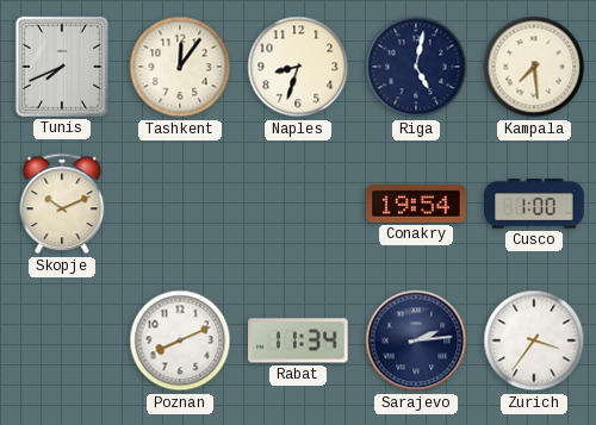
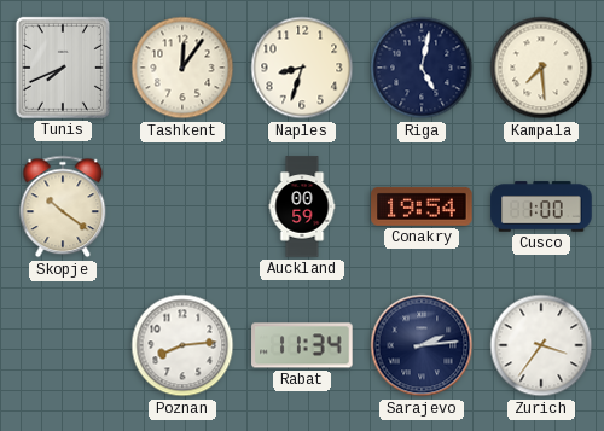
Skopje: 10:11 -> 10:21
Auckland: none -> 00:59
Poznan: 8:11 -> 8:14
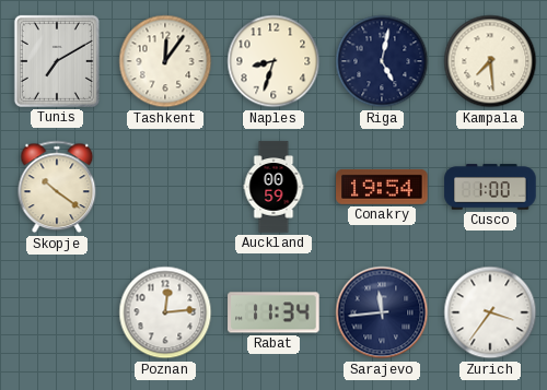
Tunis: 7:41 -> 7:10
Poznan: 8:14 -> 12:14
Sarajevo: 2:14 -> 11:44
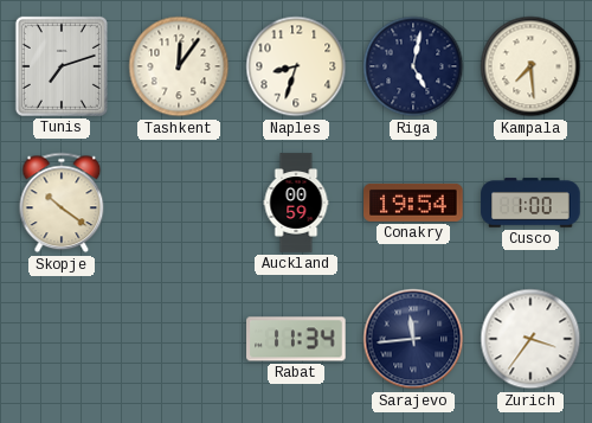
Tunis: 7:10 -> 7:12
Poznan: 12:14 -> none
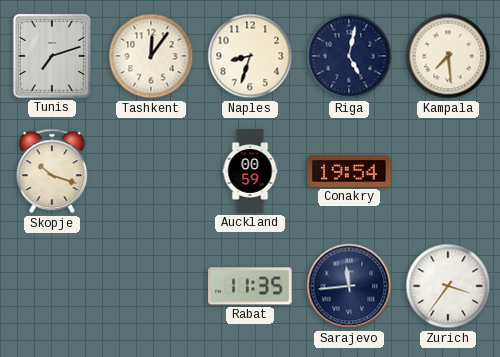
Skopje: 10:21 -> 10:18
Cusco: 1:00 -> none
Rabat: 11:34 -> 11:35
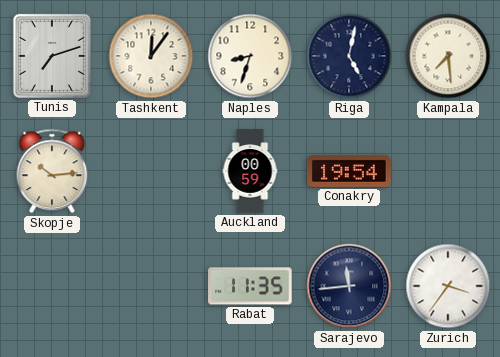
Skopje: 10:18 -> 10:14
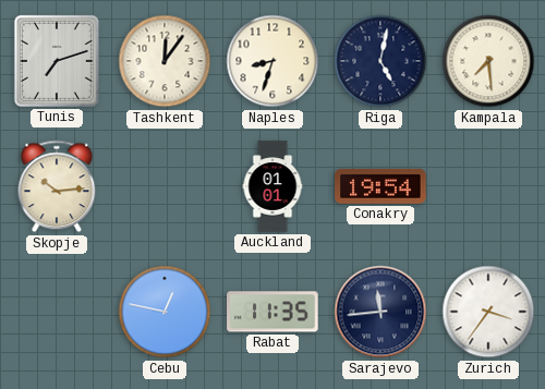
Auckland: 00:59 -> 01:01
Cebu: none -> 12:47
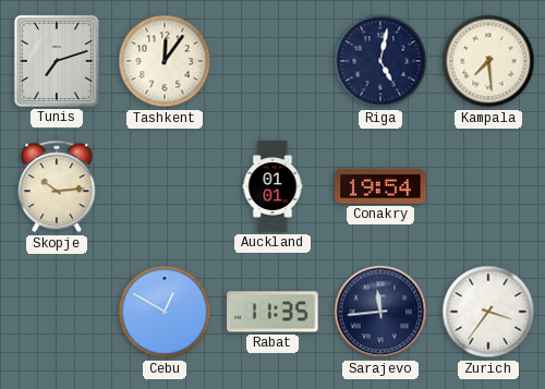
Naples: 8:33 -> none
Cebu: 12:47 -> 12:50
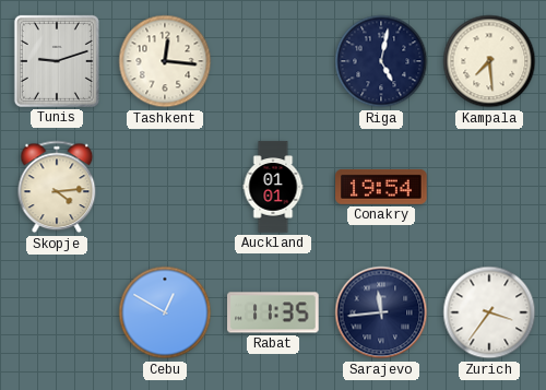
Tunis: 7:12 -> 9:12
Tashkent: 12:06 -> 12:16
Skopje: 10:14 -> 4:14
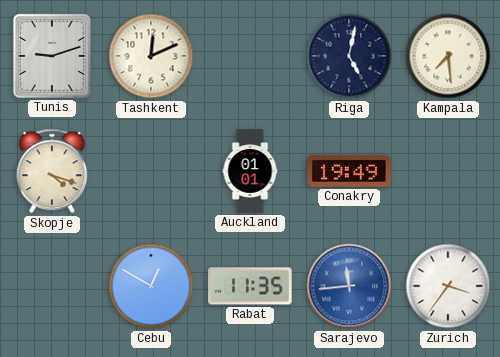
Tashkent: 12:16 -> 12:11
Skopje: 4:14 -> 4:18
Conakry: 19:54 -> 19:49
Sarajevo dial: navy -> blue
